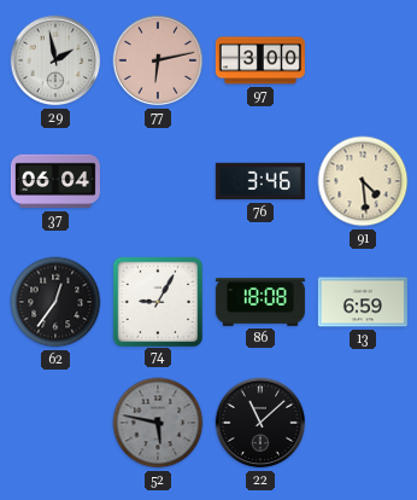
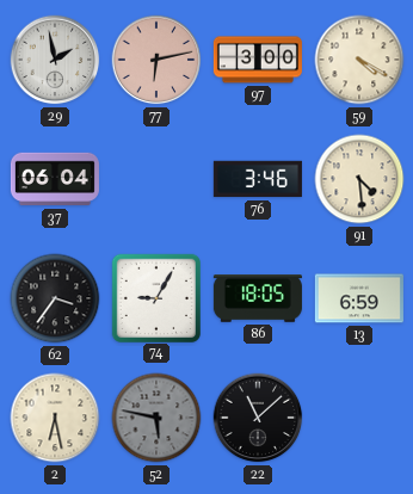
59: none -> 4:20
62: 12:36 -> 3:36
86: 18:08 -> 18:05
2: none -> 6:28
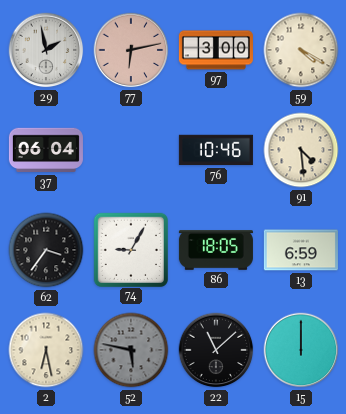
76: 3:46 -> 10:46
15: none -> 12:00
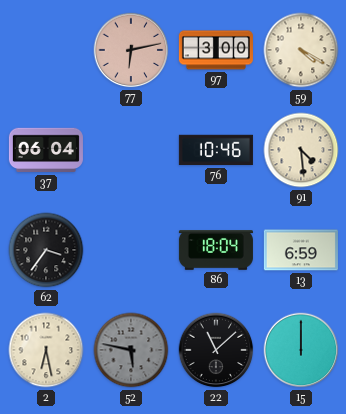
29: 1:58 -> none
74: 9:05 -> none
86: 18:05 -> 18:04
